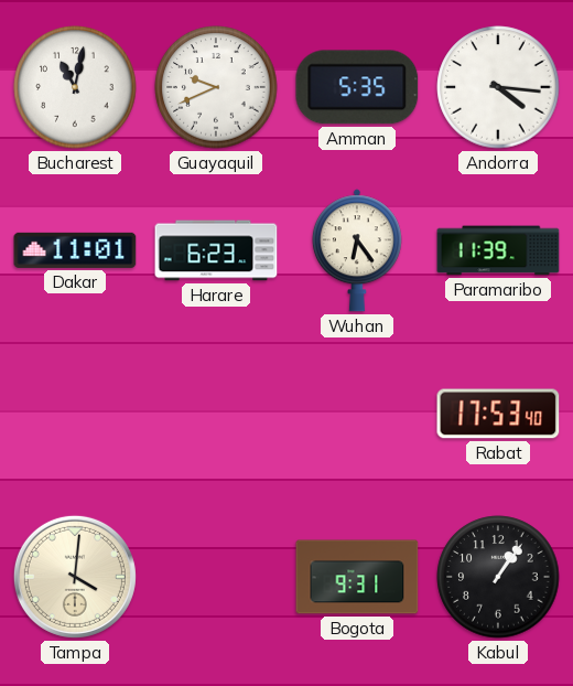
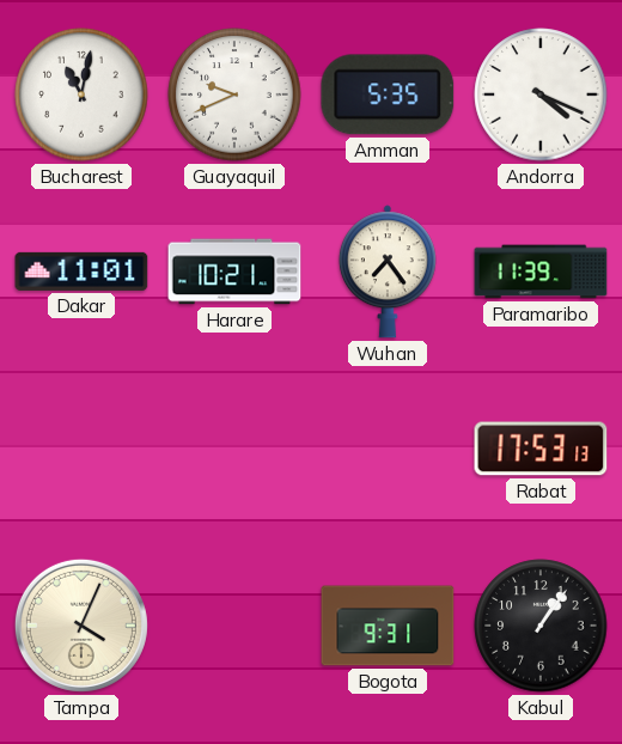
Andorra: 4:16 -> 4:19
Harare: 6:23 -> 10:21
Wuhan: 6:24 -> 7:24
Rabat: 17:53:40 -> 17:53:13
Tampa: 4:01 -> 4:04
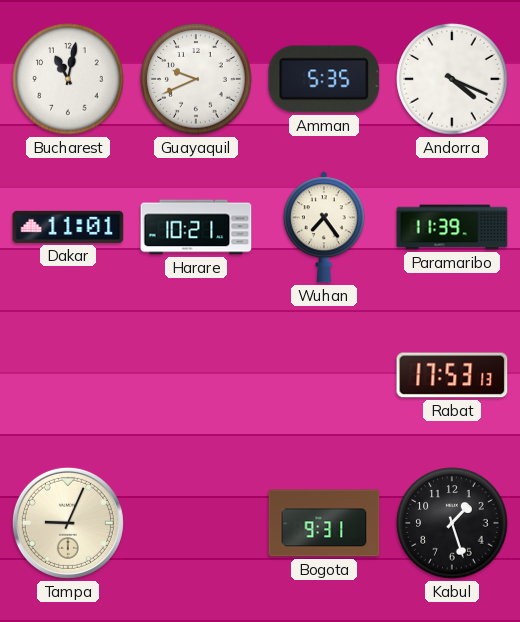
Tampa: 4:04 -> 9:04
Kabul: 1:06 -> 1:27
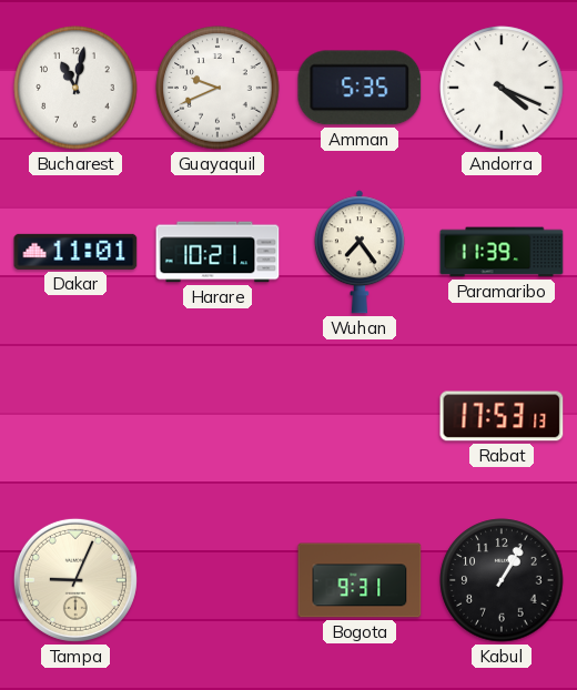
Kabul: 1:27 -> 1:05
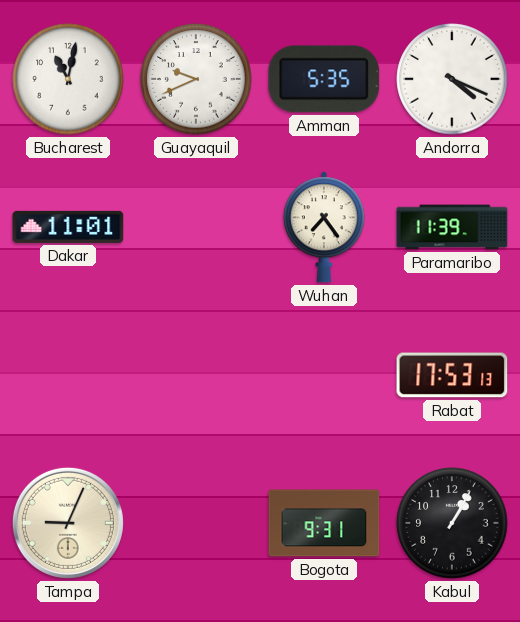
Harare: 10:21 -> none
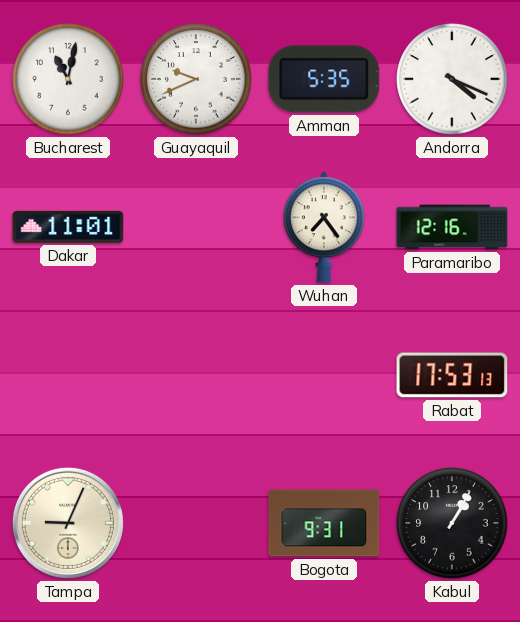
Paramaribo: 11:39 -> 12:16
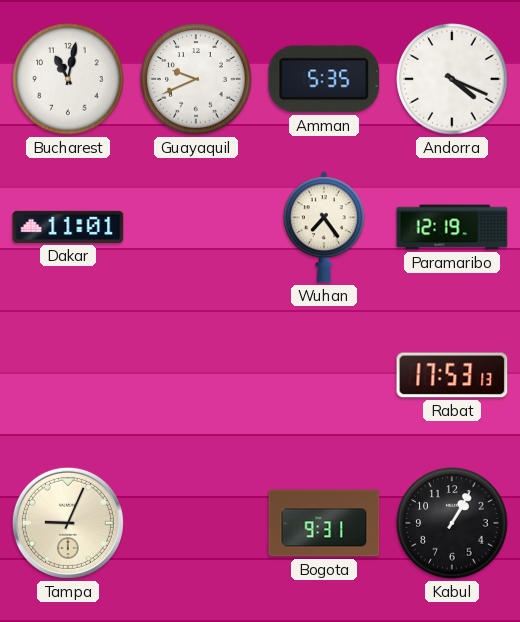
Paramaribo: 12:16 -> 12:19
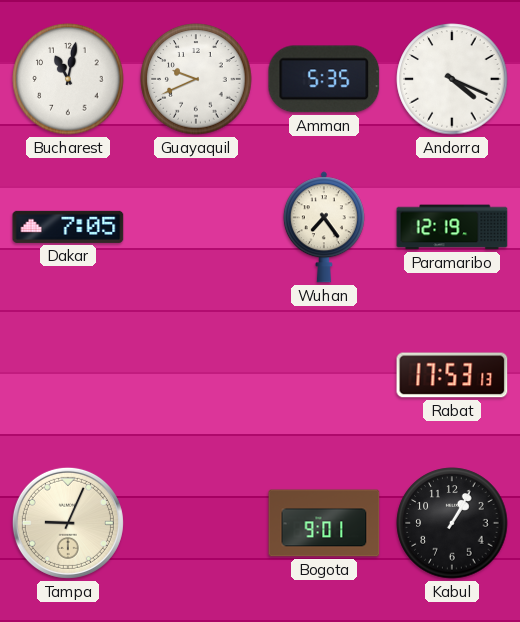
Dakar: 11:01 -> 7:05
Bogota: 9:31 -> 9:01
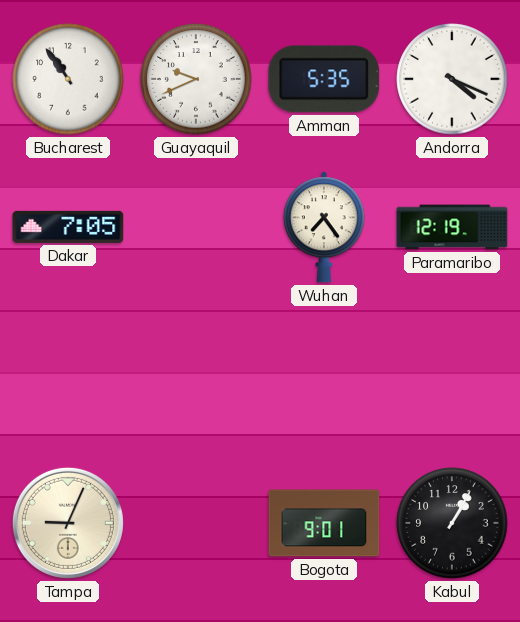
Bucharest: 11:02 -> 10:54
Rabat: 17:53 -> none
